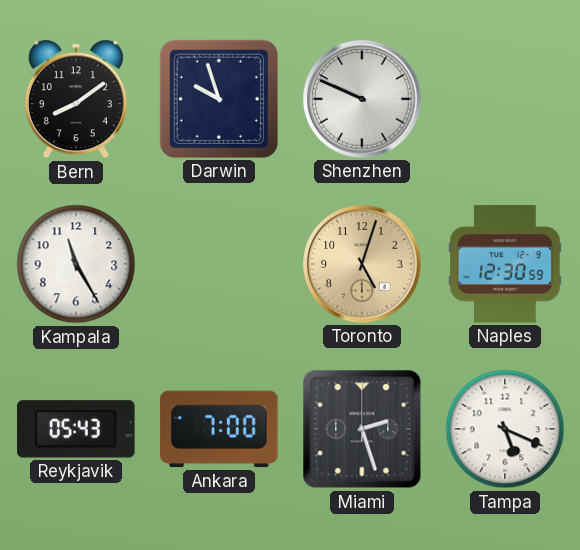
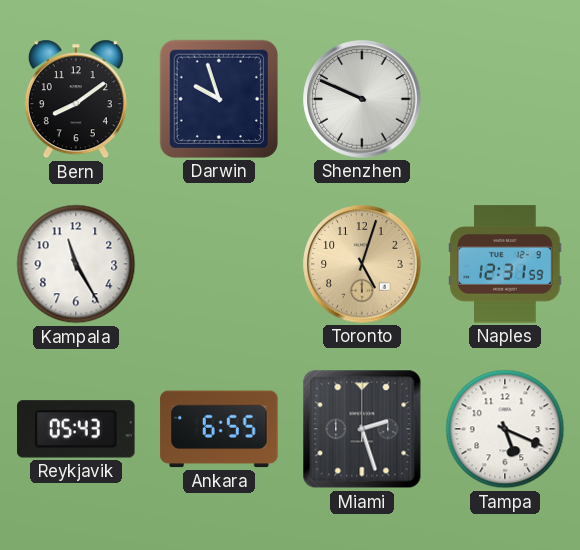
Naples: 12:30 -> 12:31
Ankara: 7:00 -> 6:55
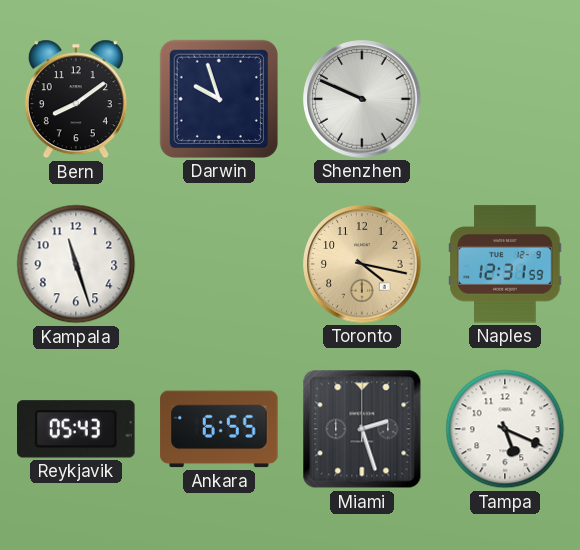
Kampala: 11:25 -> 11:27
Toronto: 5:03 -> 4:17
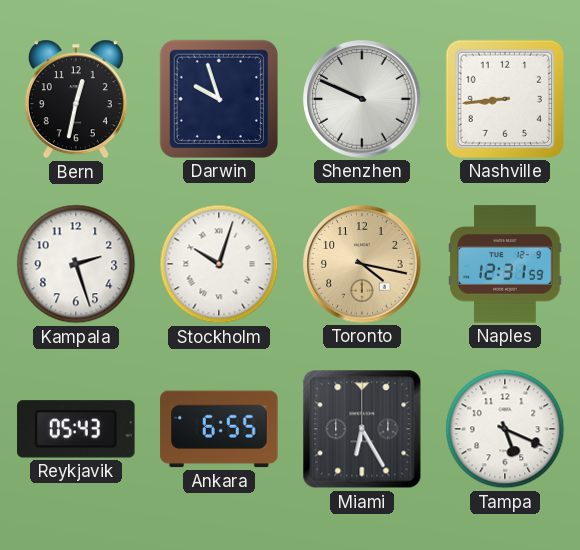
Bern: 8:09 -> 12:32
Nashville: none -> 8:44
Kampala: 11:27 -> 2:27
Stockholm: none -> 10:03
Miami: 2:27 -> 6:25
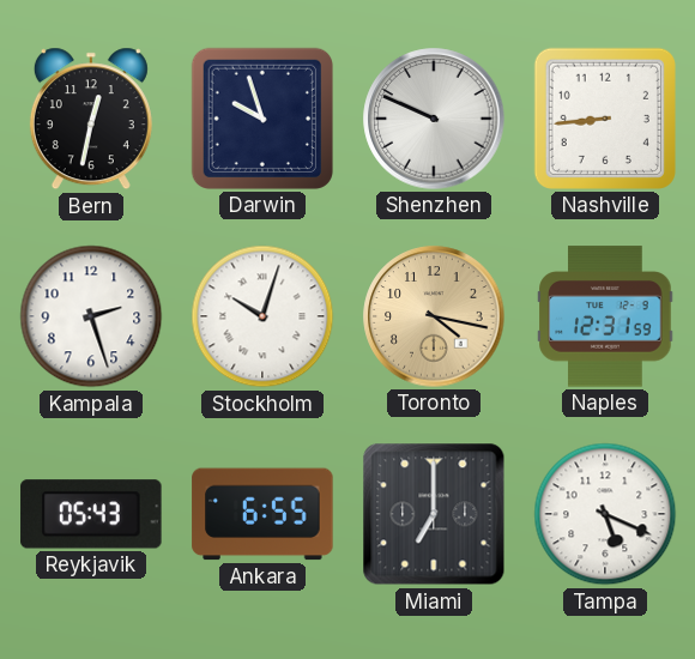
Miami: 6:25 -> 7:00
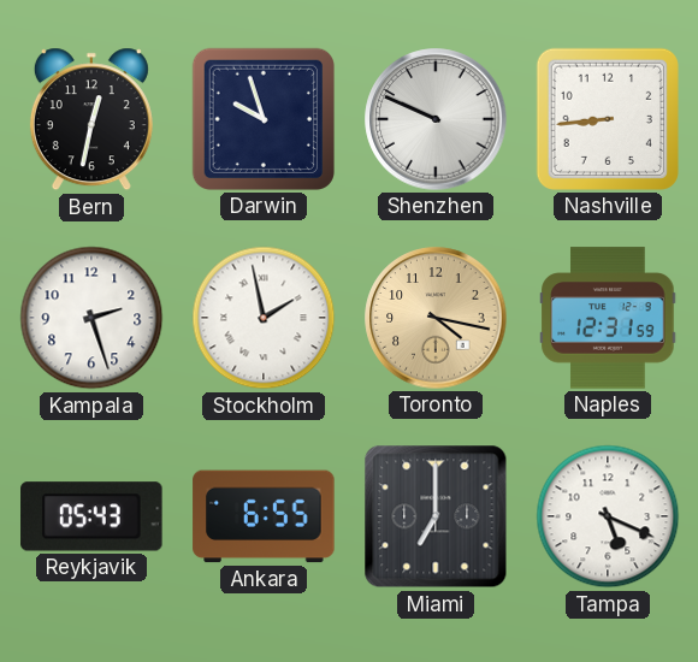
Stockholm: 10:03 -> 1:58
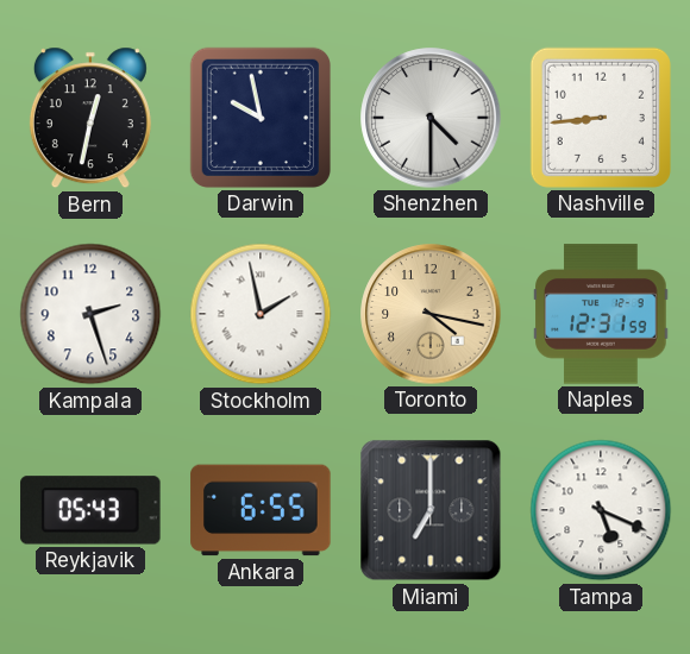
Darwin: 9:57 -> 9:58
Shenzhen: 9:49 -> 4:30
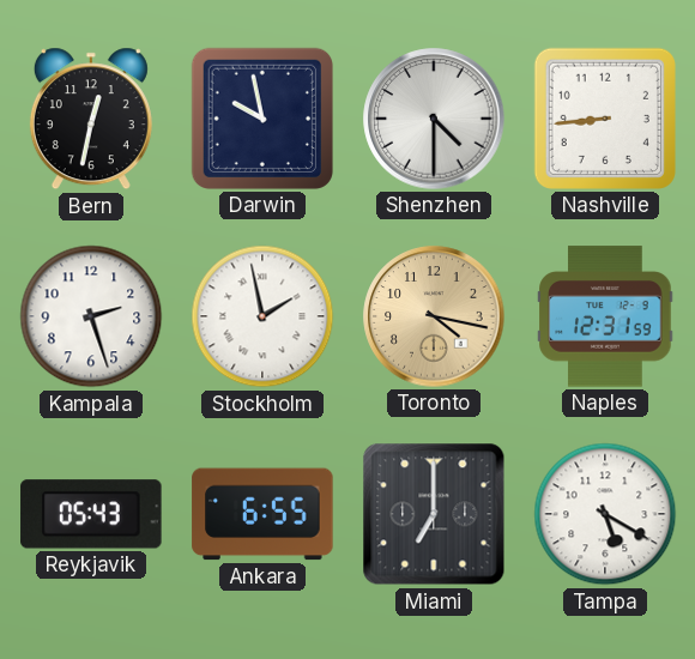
Tampa: 5:19 -> 5:20
